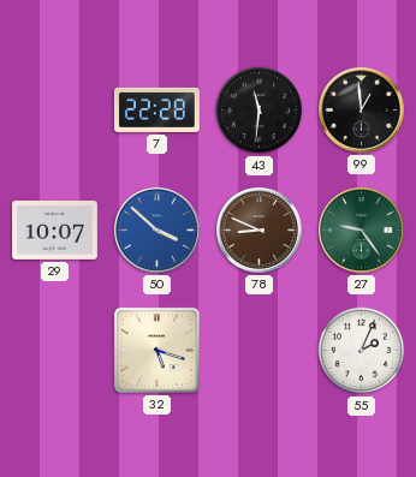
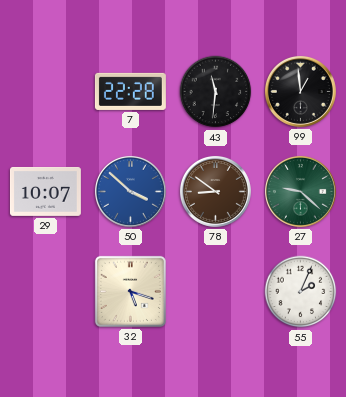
78: 8:49 -> 8:51
27: 9:24 -> 9:22
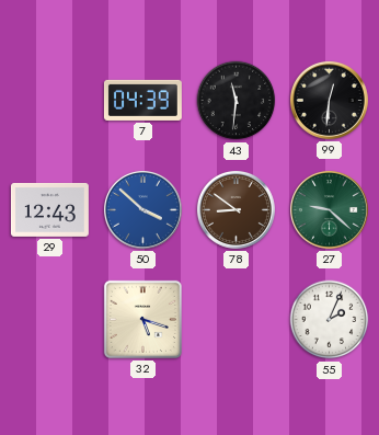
7: 22:28 -> 04:39
99: 12:59 -> 12:31
29: 10:07 -> 12:43
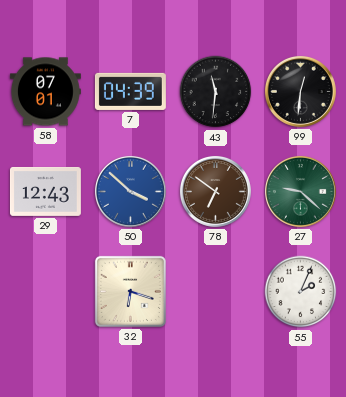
58: none -> 07:01
78: 8:51 -> 6:51
32: 5:18 -> 6:18
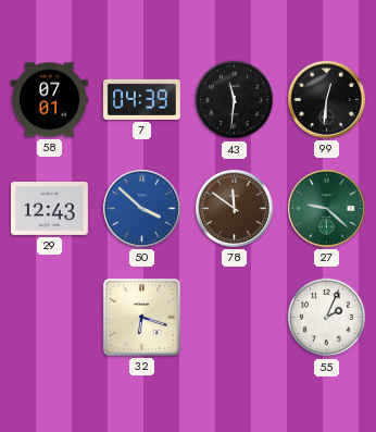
78: 6:51 -> 11:51
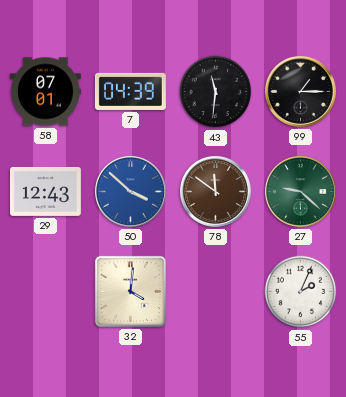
99: 12:31 -> 1:15
32: 6:18 -> 4:01
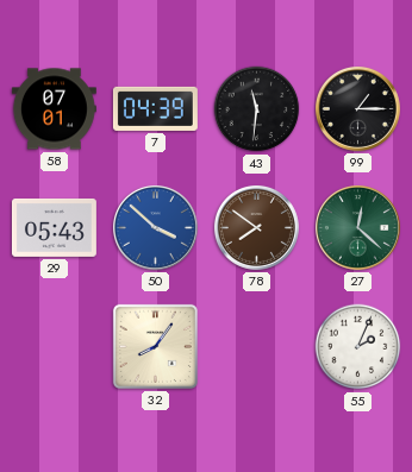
29: 12:43 -> 05:43
78: 11:51 -> 7:51
27: 9:22 -> 12:22
32: 4:01 -> 8:06
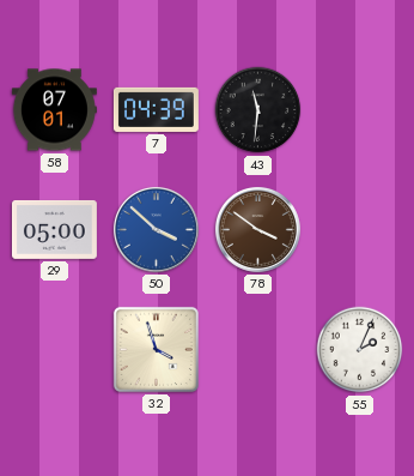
99: 1:15 -> none
29: 05:43 -> 05:00
78: 7:51 -> 3:51
27: 12:22 -> none
32: 8:06 -> 3:57
